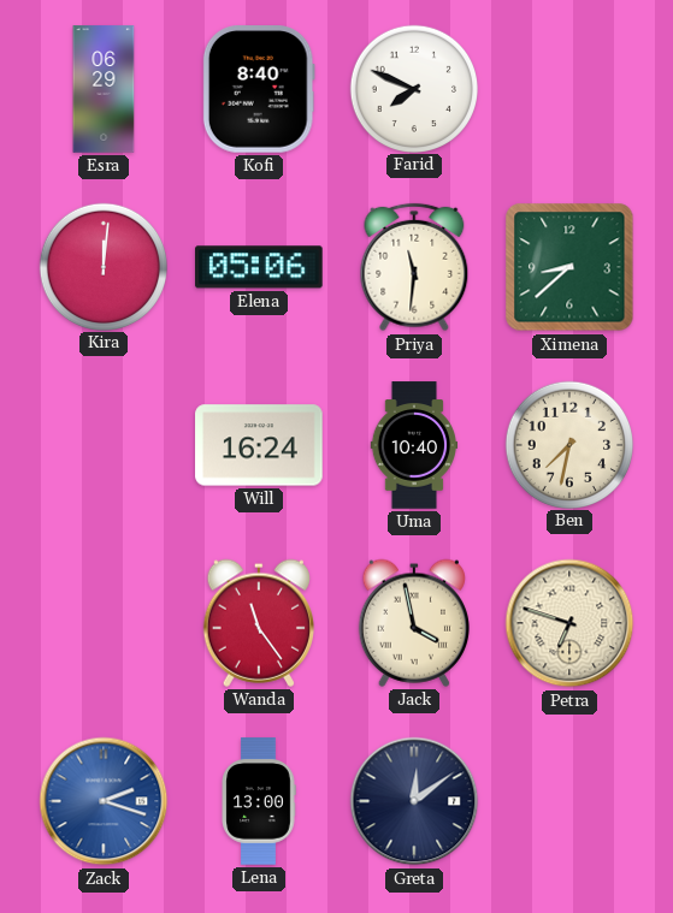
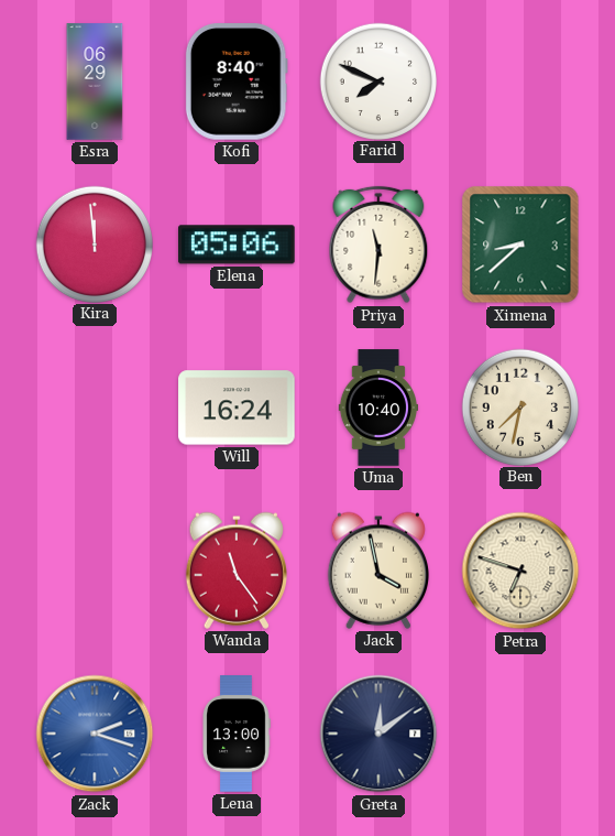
Kira: 12:01 -> 11:59
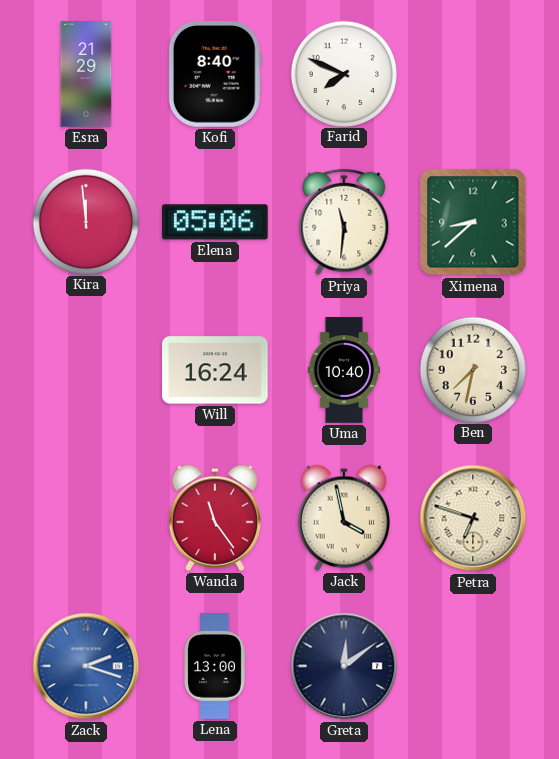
Esra: 06:29 -> 21:29
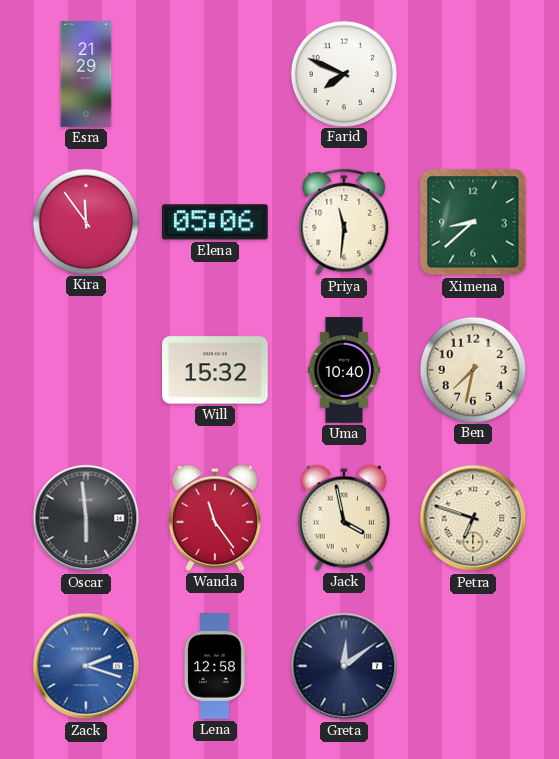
Kofi: 8:40 -> none
Kira: 11:59 -> 11:54
Will: 16:24 -> 15:32
Oscar: none -> 5:59
Lena: 13:00 -> 12:58
